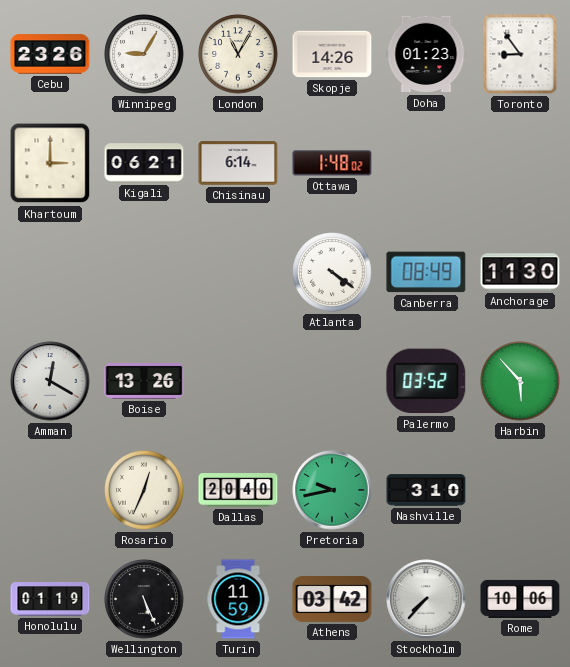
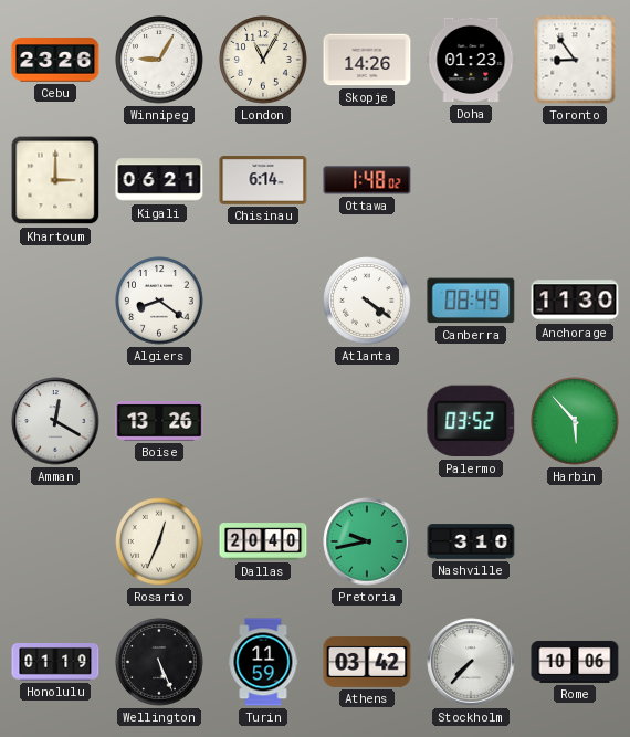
Algiers: none -> 8:21
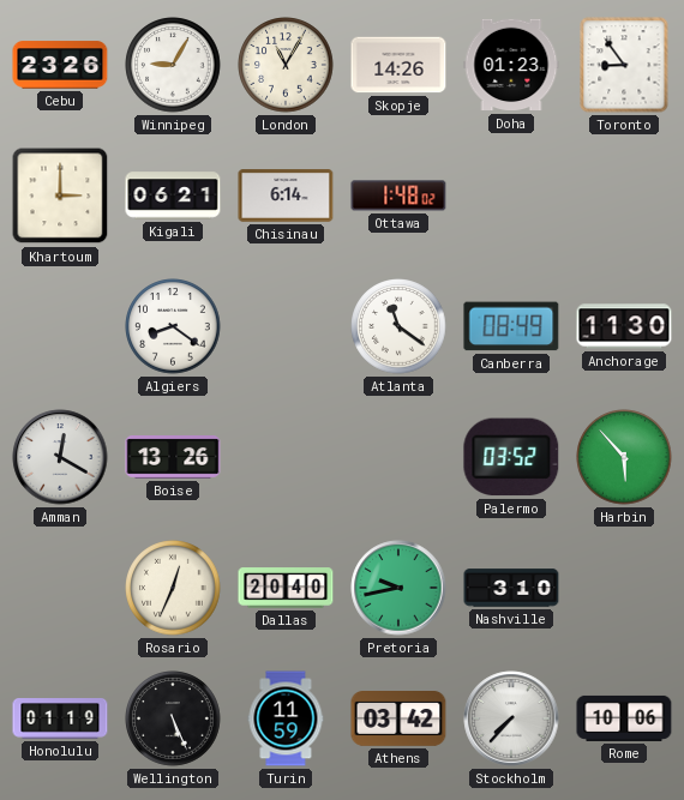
Atlanta: 4:21 -> 11:21
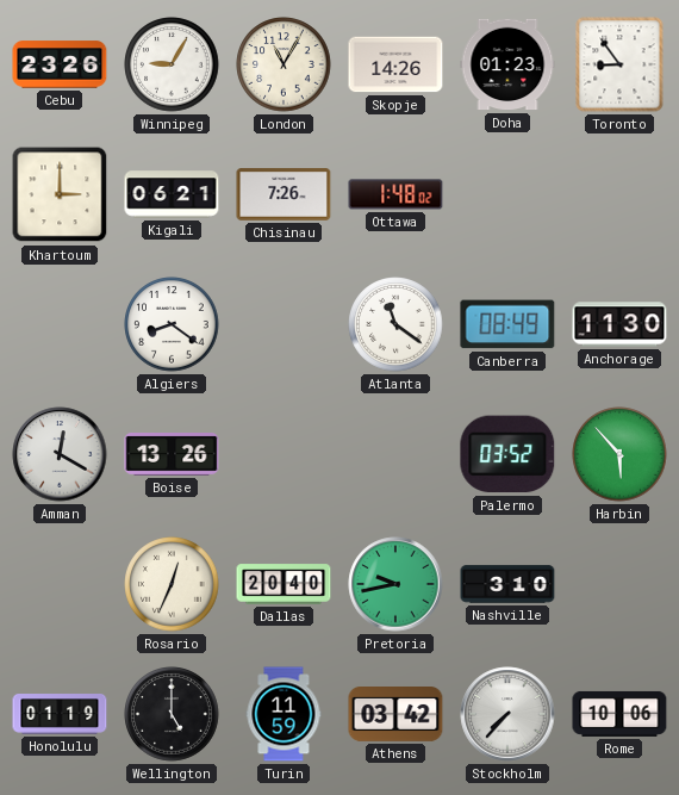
Chisinau: 6:14 -> 7:26
Wellington: 5:26 -> 5:00
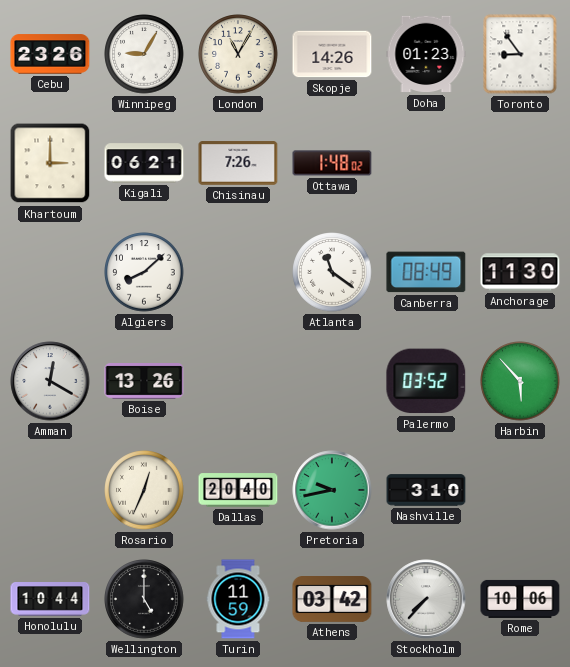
Algiers: 8:21 -> 8:08
Honolulu: 01:19 -> 10:44
